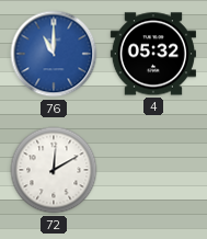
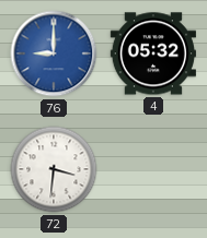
76: 11:00 -> 9:00
72: 12:10 -> 3:31
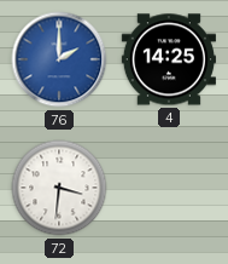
76: 9:00 -> 2:00
4: 05:32 -> 14:25
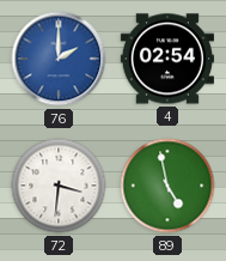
4: 14:25 -> 02:54
89: none -> 4:58
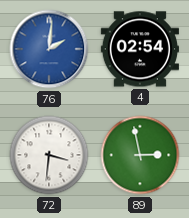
76: 2:00 -> 2:01
89: 4:58 -> 2:58
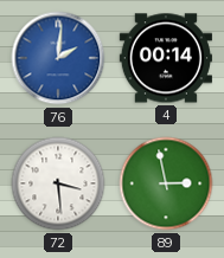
4: 02:54 -> 00:14
72: 3:31 -> 3:29
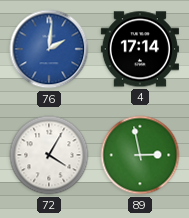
4: 00:14 -> 17:14
72: 3:29 -> 4:05
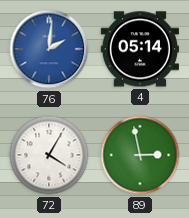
4: 17:14 -> 05:14
